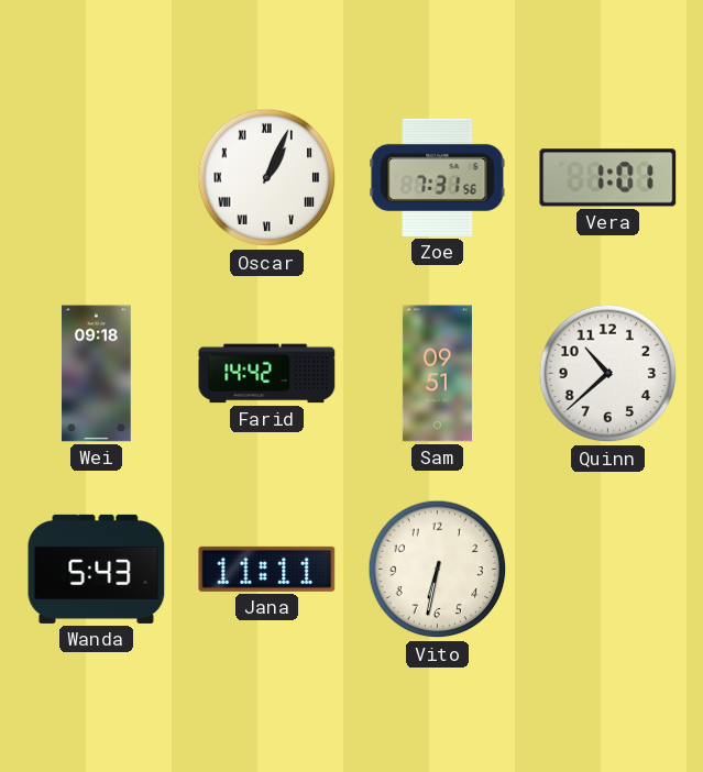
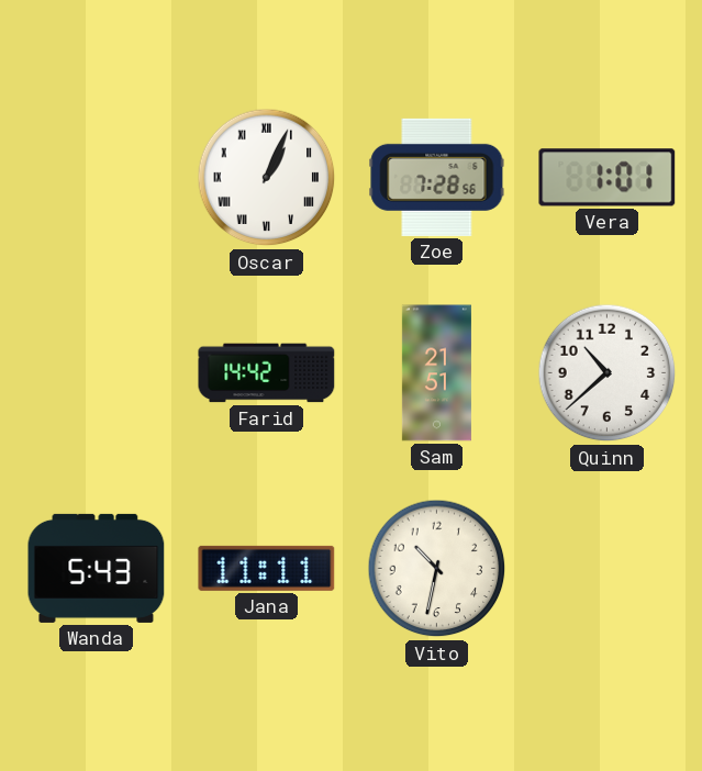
Zoe: 7:31 -> 7:28
Wei: 09:18 -> none
Sam: 09:51 -> 21:51
Vito: 6:32 -> 10:32
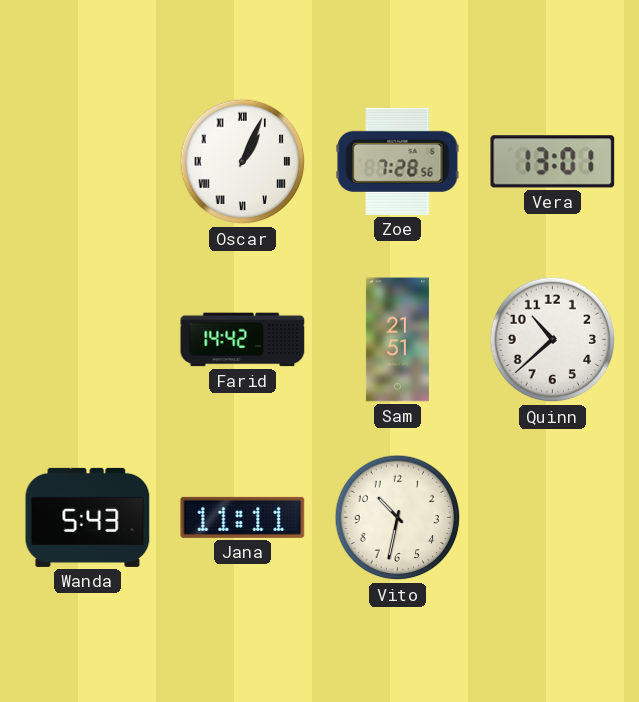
Vera: 1:01 -> 13:01
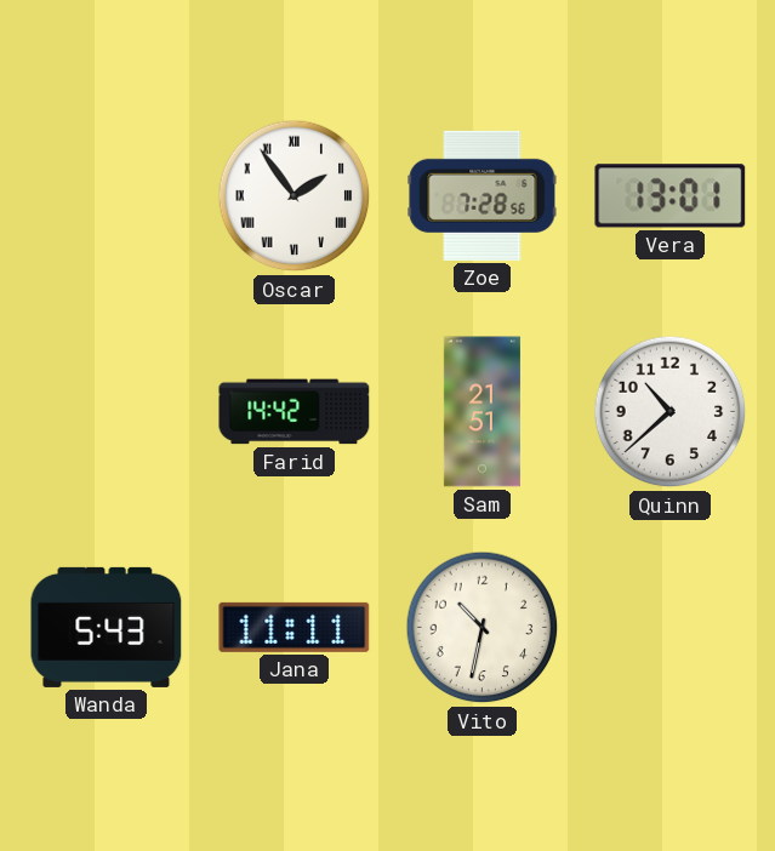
Oscar: 1:04 -> 1:54
